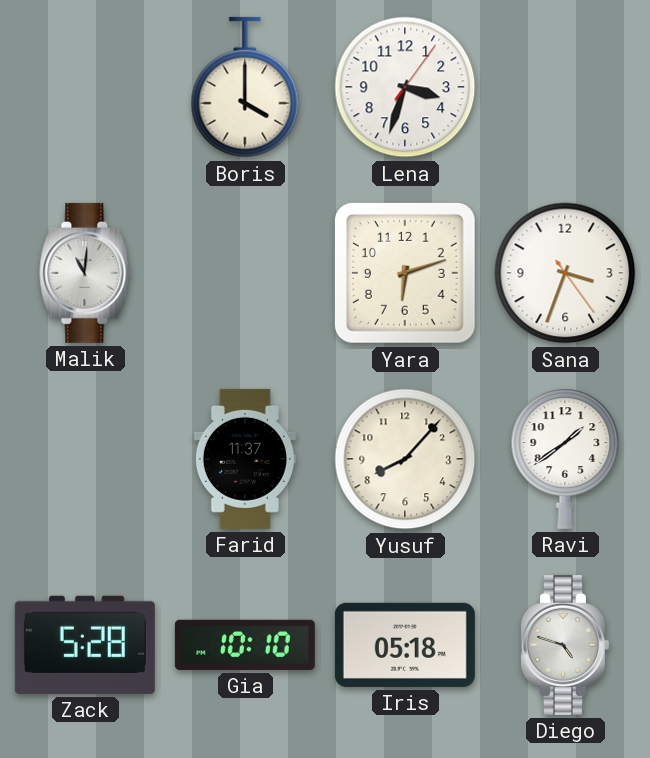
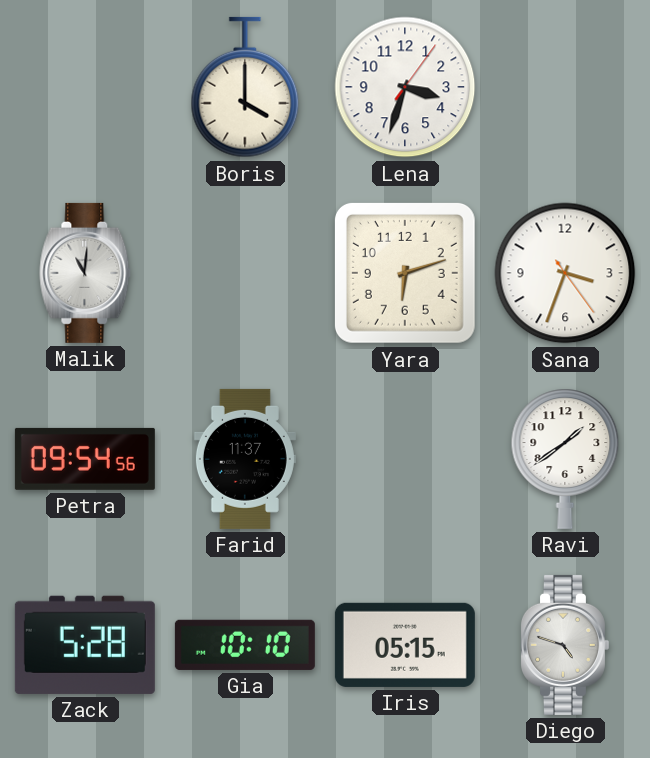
Petra: none -> 09:54
Yusuf: 8:07 -> none
Iris: 05:18 -> 05:15
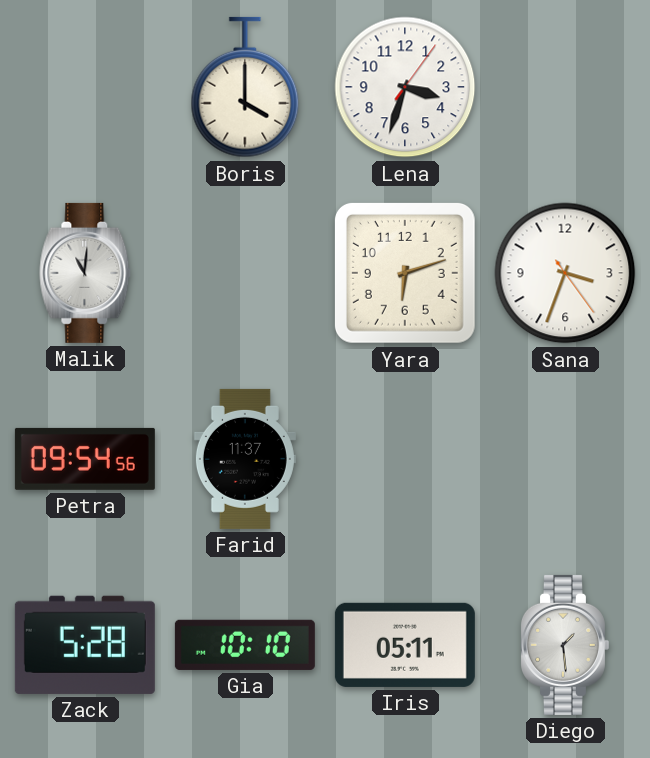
Ravi: 1:39 -> none
Iris: 05:15 -> 05:11
Diego: 4:48 -> 1:29
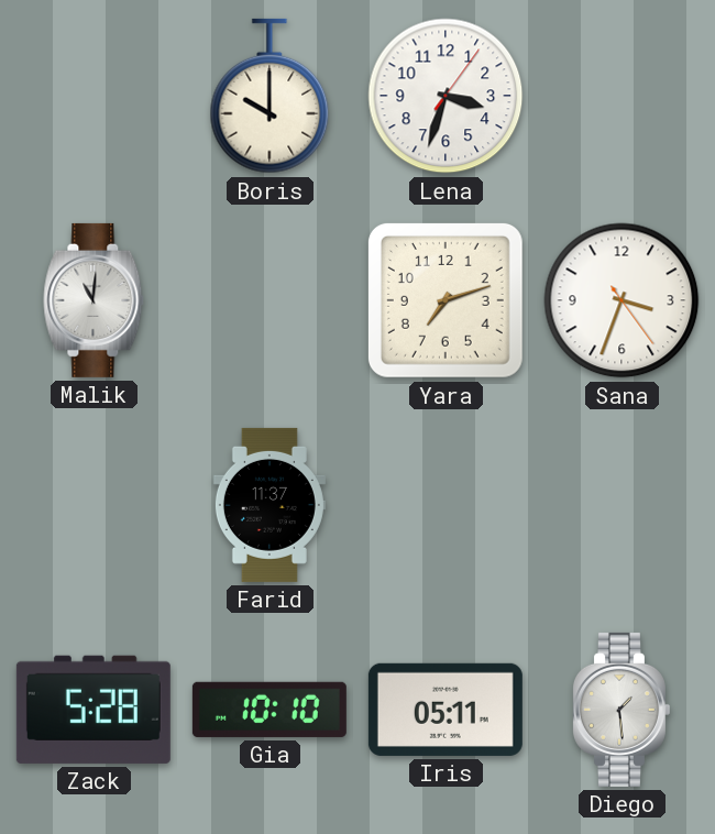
Boris: 4:00 -> 10:00
Yara: 6:12 -> 7:12
Petra: 09:54 -> none
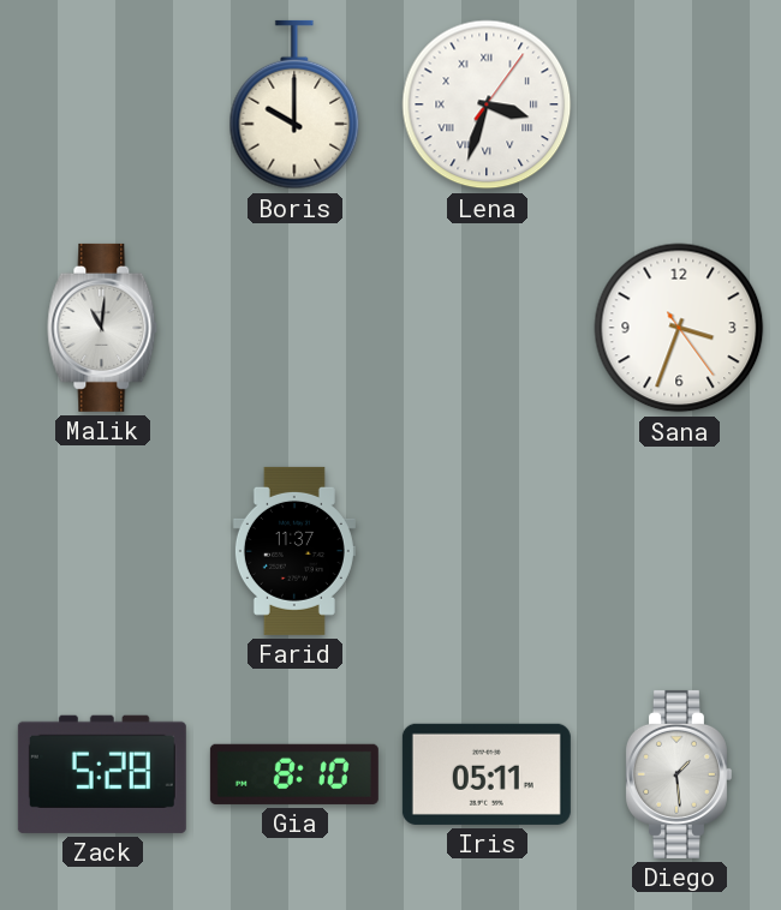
Lena numerals: Arabic -> Roman
Yara: 7:12 -> none
Gia: 10:10 -> 8:10
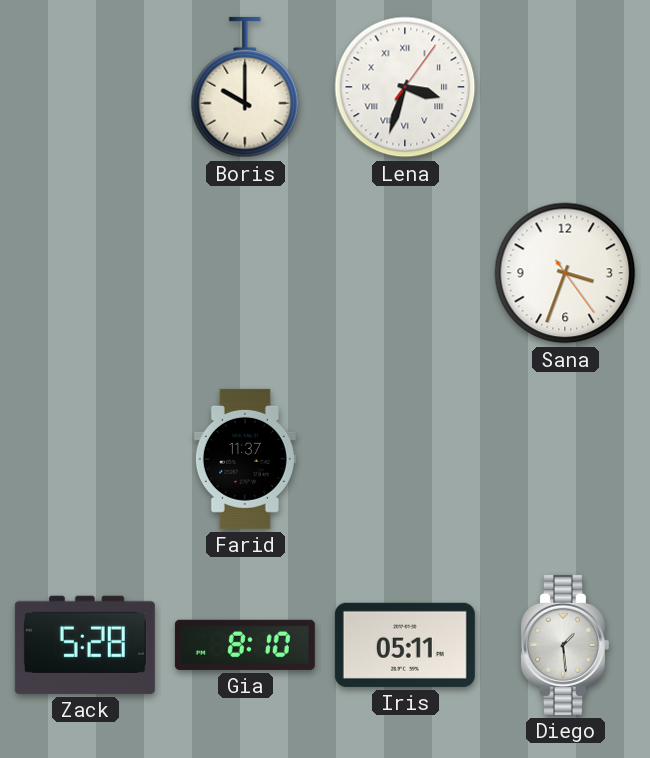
Malik: 11:01 -> none
